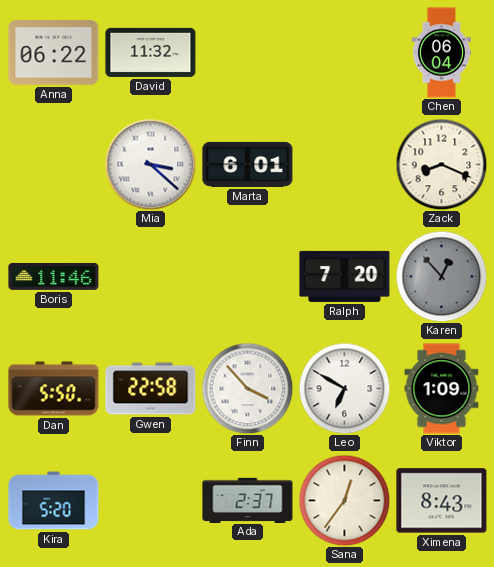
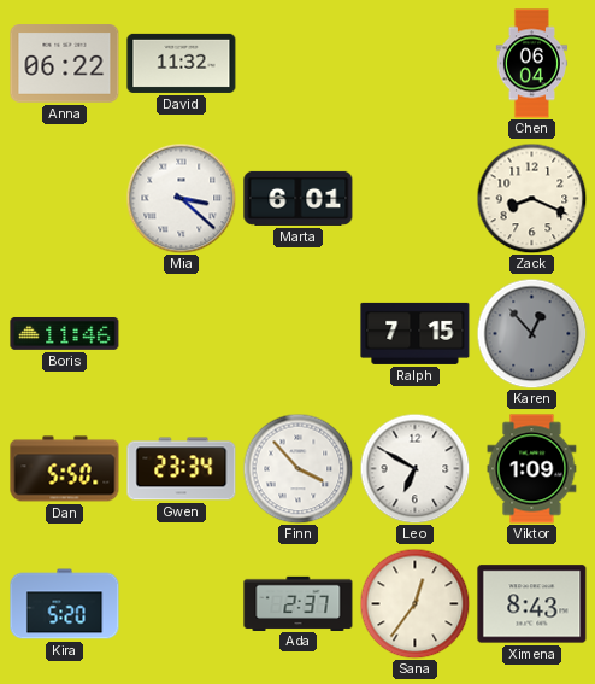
Ralph: 7:20 -> 7:15
Gwen: 22:58 -> 23:34
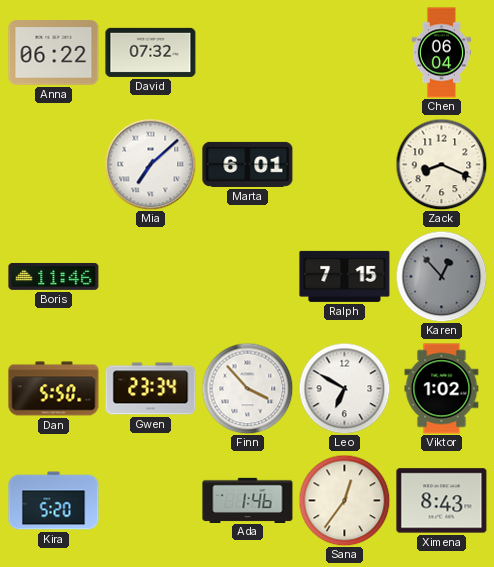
David: 11:32 -> 07:32
Mia: 3:22 -> 7:08
Viktor: 1:09 -> 1:02
Ada: 2:37 -> 1:46
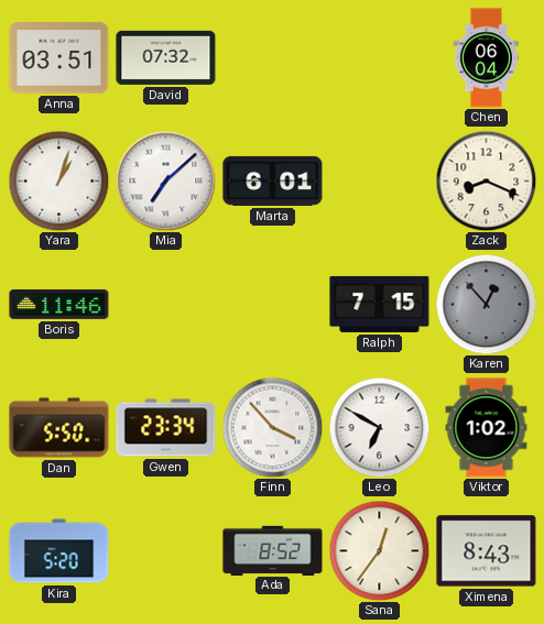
Anna: 06:22 -> 03:51
Yara: none -> 1:03
Ada: 1:46 -> 8:52
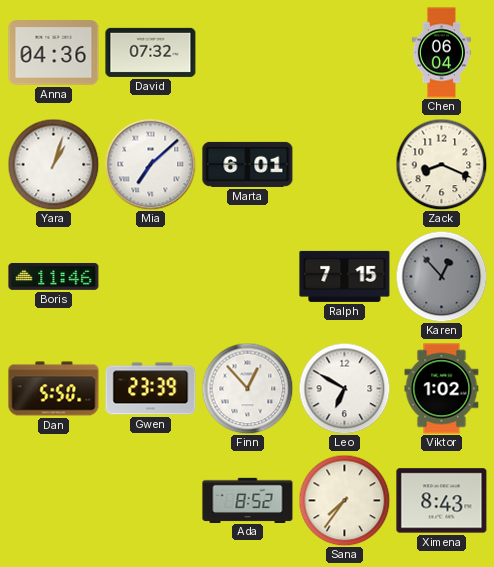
Anna: 03:51 -> 04:36
Gwen: 23:34 -> 23:39
Finn: 3:53 -> 12:53
Kira: 5:20 -> none
Sana: 12:36 -> 7:36
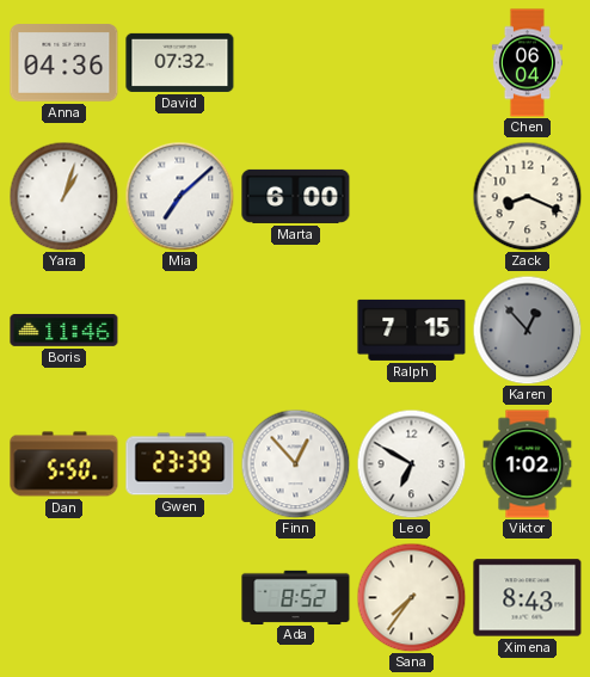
Marta: 6:01 -> 6:00
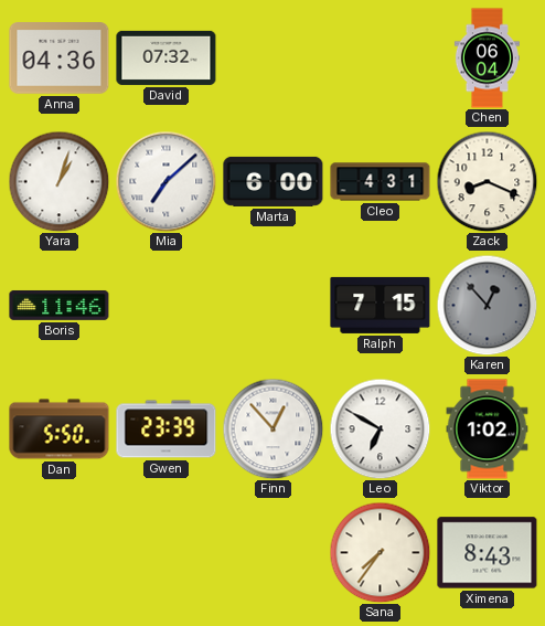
Cleo: none -> 4:31
Ada: 8:52 -> none
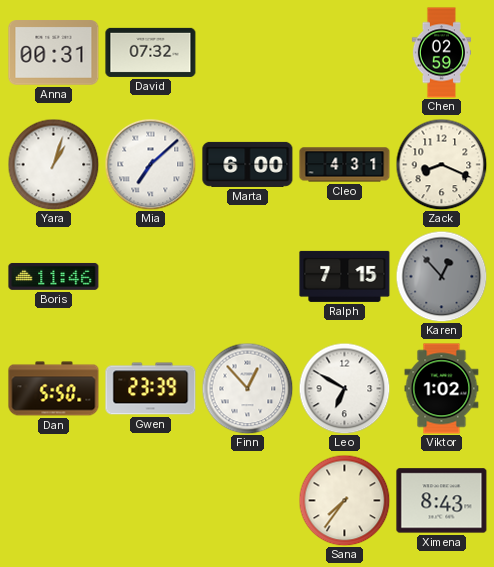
Anna: 04:36 -> 00:31
Chen: 06:04 -> 02:59
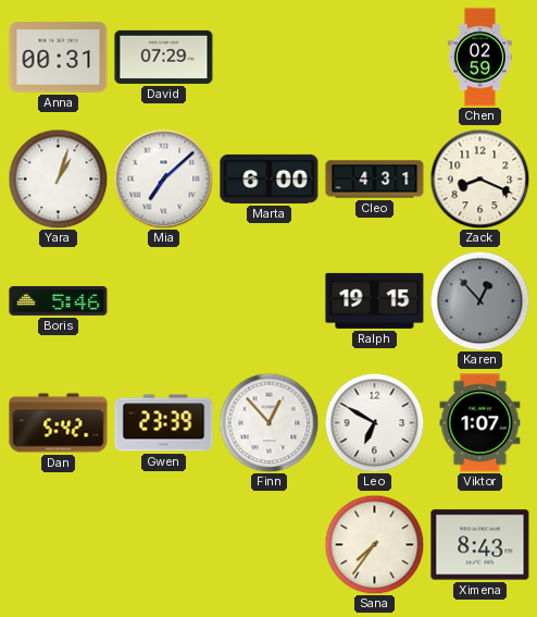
David: 07:32 -> 07:29
Boris: 11:46 -> 5:46
Ralph: 7:15 -> 19:15
Dan: 5:50 -> 5:42
Viktor: 1:02 -> 1:07
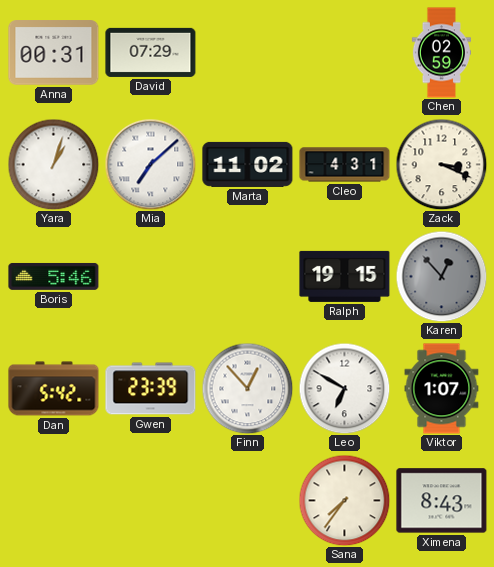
Marta: 6:00 -> 11:02
Zack: 8:19 -> 3:19
